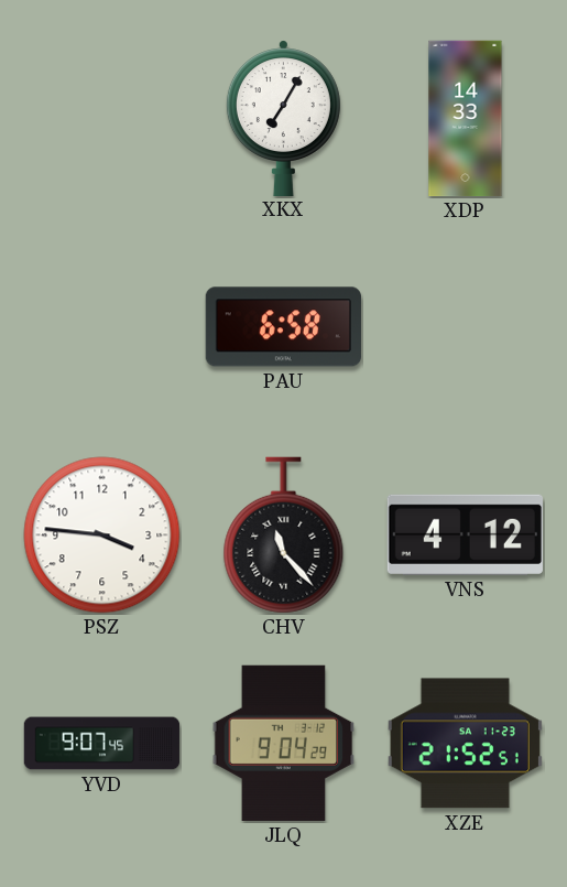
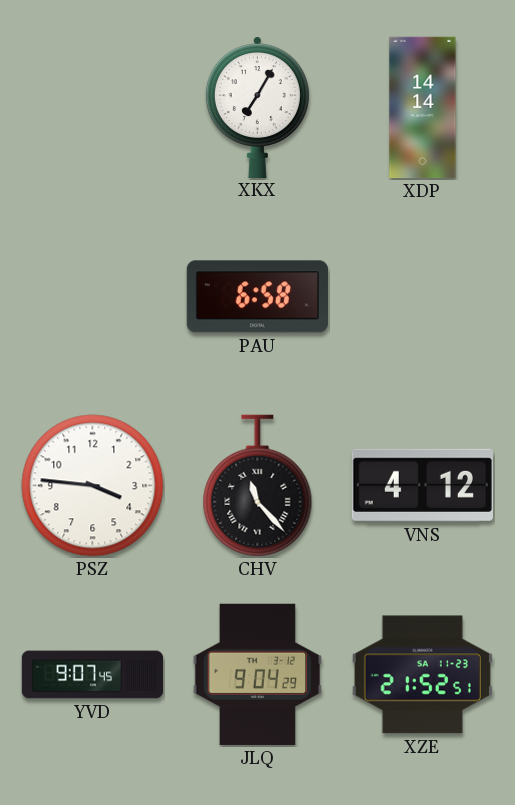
XDP: 14:33 -> 14:14
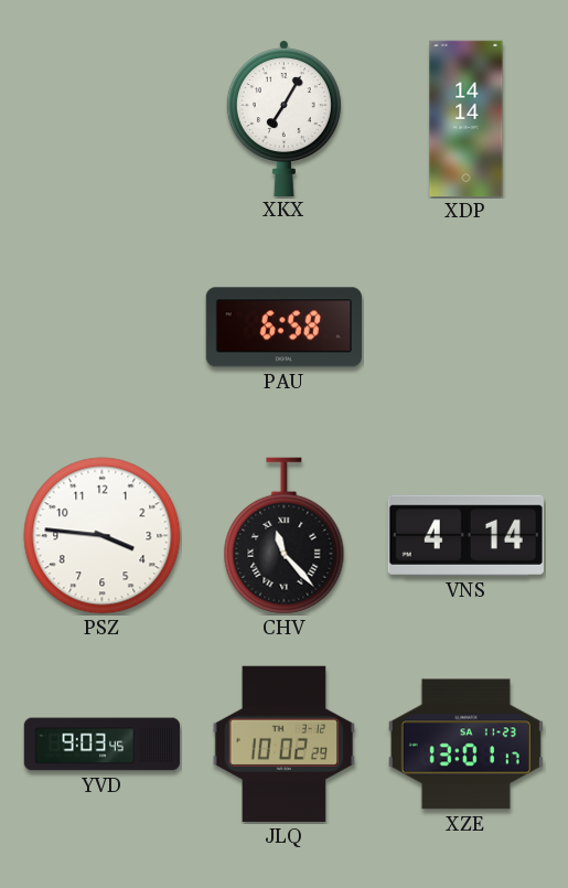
VNS: 4:12 -> 4:14
YVD: 9:07 -> 9:03
JLQ: 9:04 -> 10:02
XZE: 21:52 -> 13:01
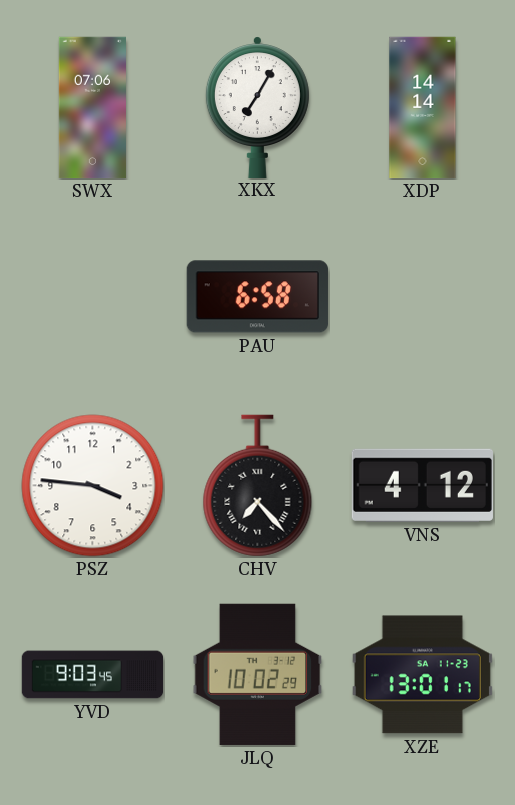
SWX: none -> 07:06
CHV: 11:23 -> 7:23
VNS: 4:14 -> 4:12
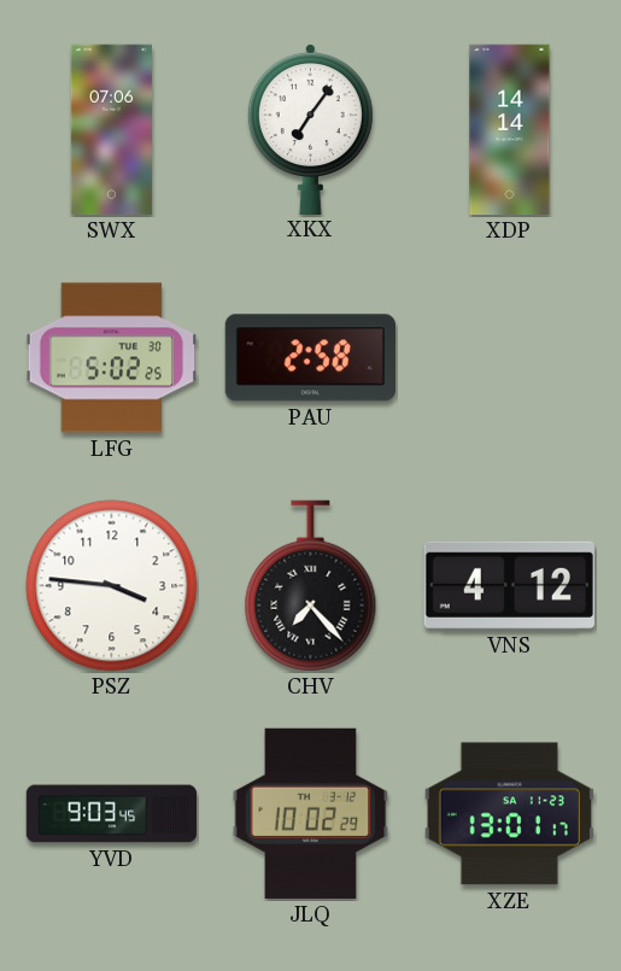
XKX: 7:05 -> 7:06
LFG: none -> 5:02
PAU: 6:58 -> 2:58
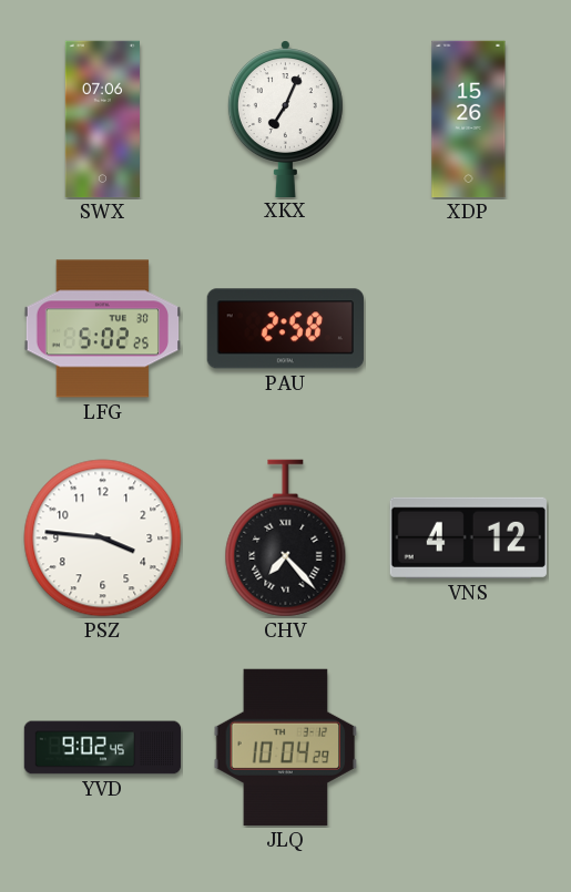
XKX: 7:06 -> 7:04
XDP: 14:14 -> 15:26
YVD: 9:03 -> 9:02
JLQ: 10:02 -> 10:04
XZE: 13:01 -> none
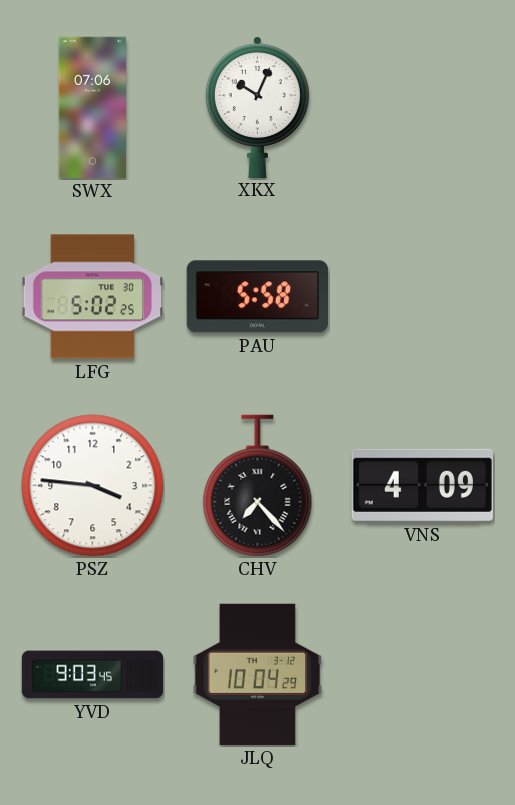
XKX: 7:04 -> 10:04
XDP: 15:26 -> none
PAU: 2:58 -> 5:58
VNS: 4:12 -> 4:09
YVD: 9:02 -> 9:03
